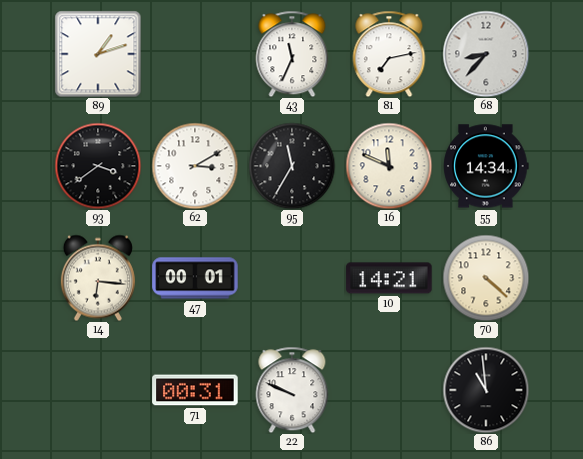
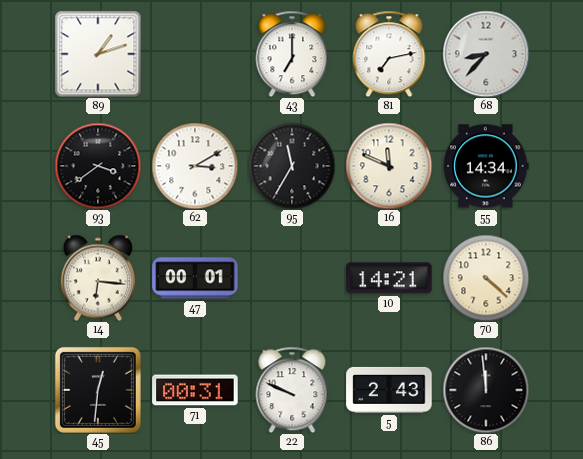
43: 11:34 -> 7:00
45: none -> 12:31
5: none -> 2:43
86: 10:59 -> 11:59
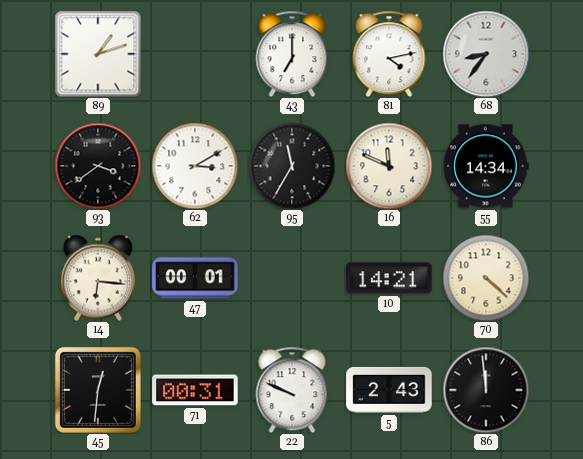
81: 7:13 -> 4:13
68: 8:37 -> 8:36
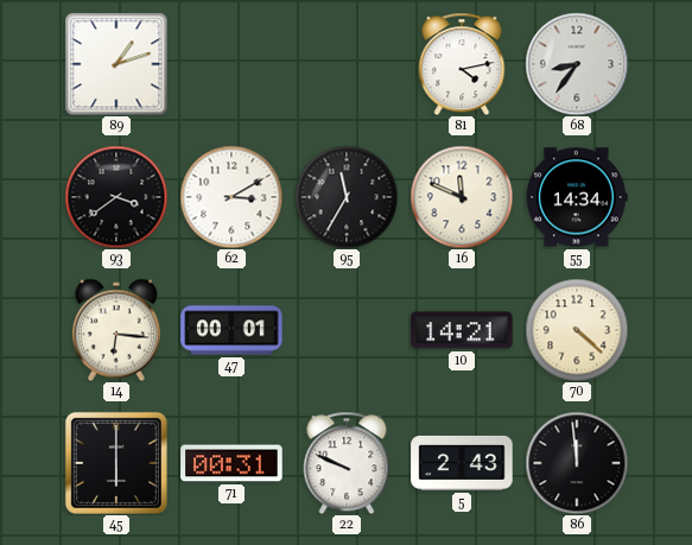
43: 7:00 -> none
45: 12:31 -> 6:00
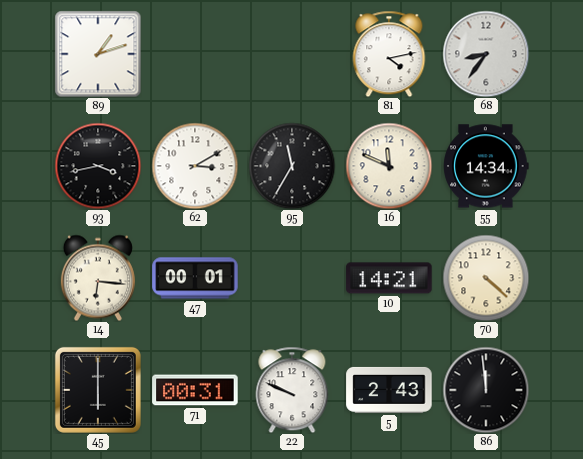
93: 3:39 -> 3:43
